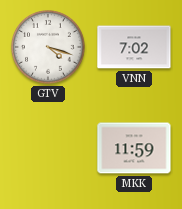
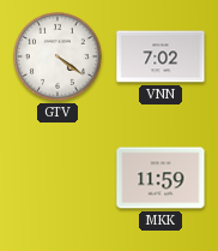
GTV: 4:18 -> 4:21
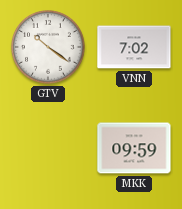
GTV: 4:21 -> 10:21
MKK: 11:59 -> 09:59
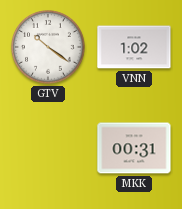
VNN: 7:02 -> 1:02
MKK: 09:59 -> 00:31
